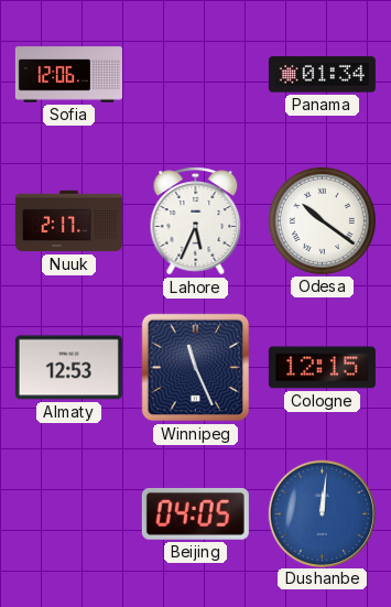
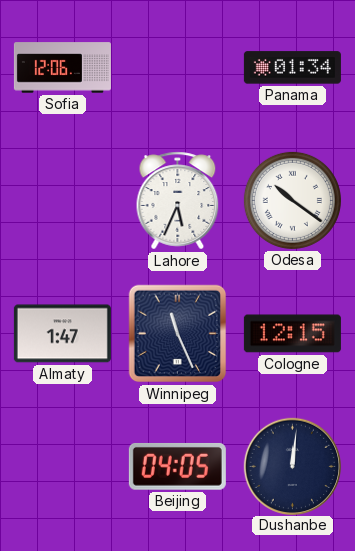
Nuuk: 2:17 -> none
Almaty: 12:53 -> 1:47
Dushanbe dial: blue -> navy
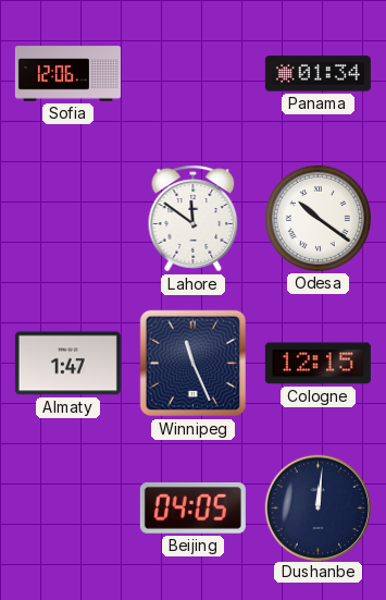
Lahore: 5:34 -> 11:51
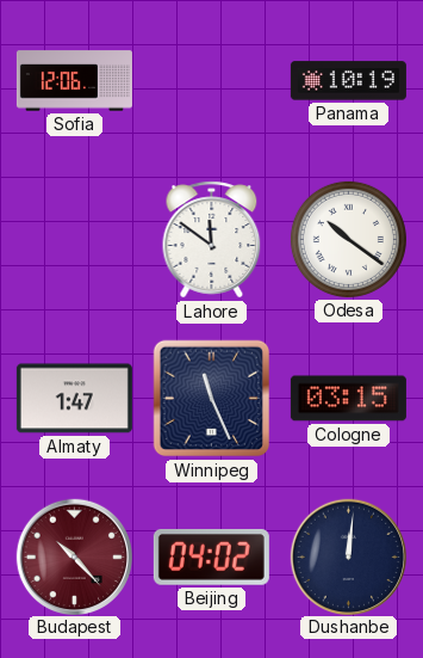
Panama: 01:34 -> 10:19
Cologne: 12:15 -> 03:15
Budapest: none -> 10:23
Beijing: 04:05 -> 04:02
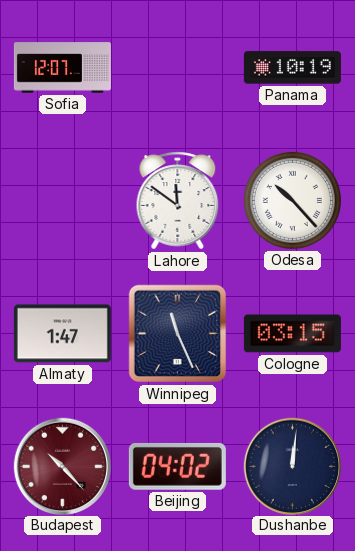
Sofia: 12:06 -> 12:07
Odesa: 10:21 -> 10:23
